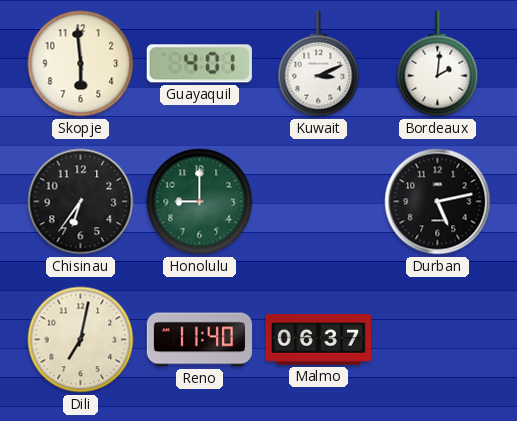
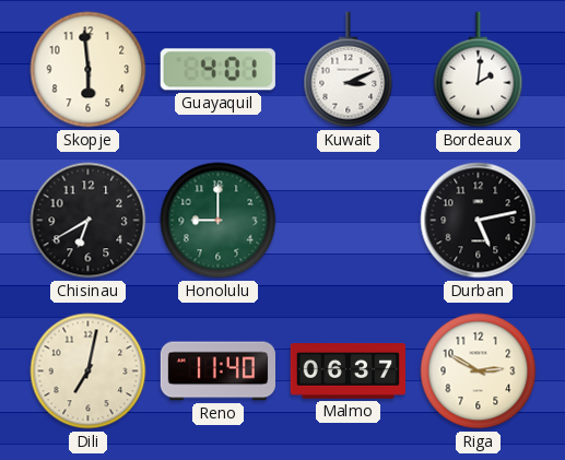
Chisinau: 6:36 -> 6:40
Riga: none -> 2:50
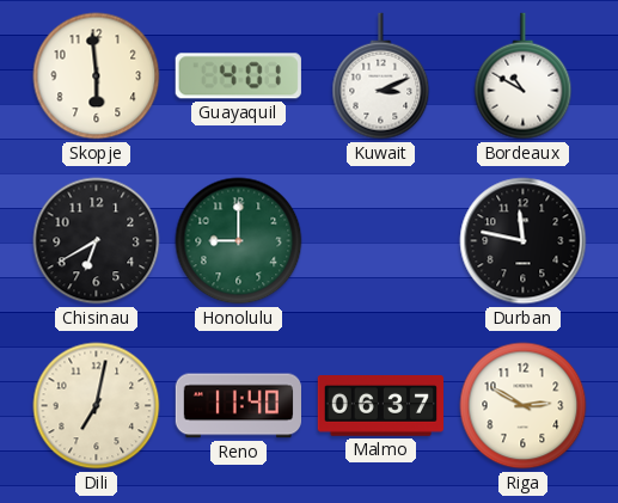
Bordeaux: 2:01 -> 10:50
Durban: 5:13 -> 11:47
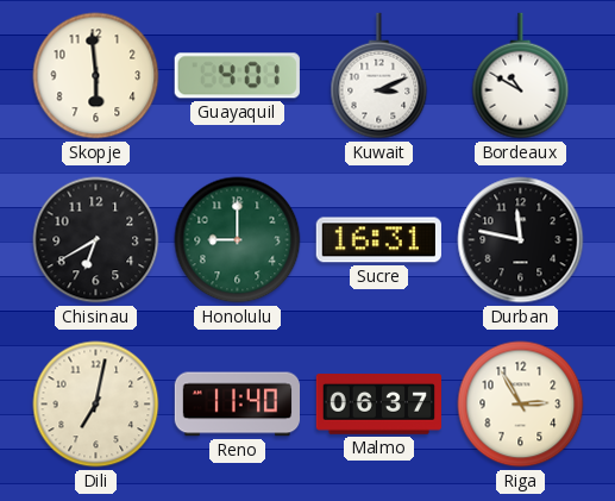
Sucre: none -> 16:31
Riga: 2:50 -> 2:55
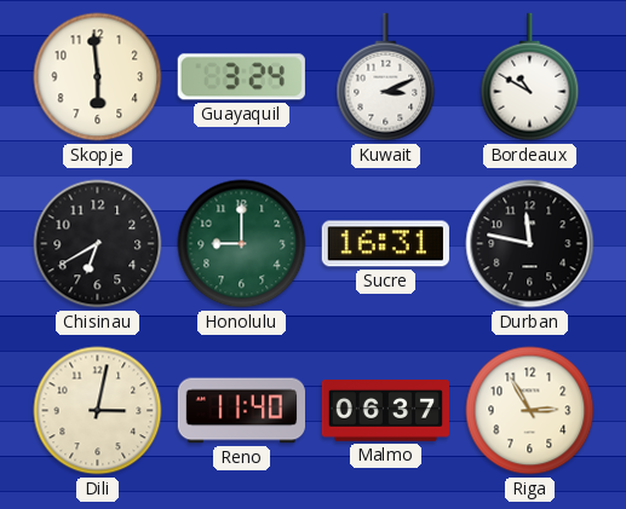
Guayaquil: 4:01 -> 3:24
Dili: 7:02 -> 3:02
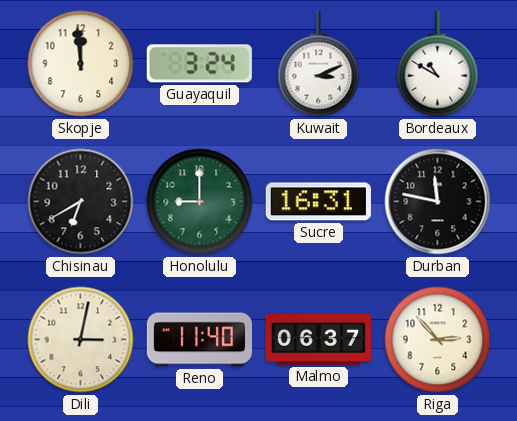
Skopje: 5:59 -> 11:59
Riga: 2:55 -> 2:53
